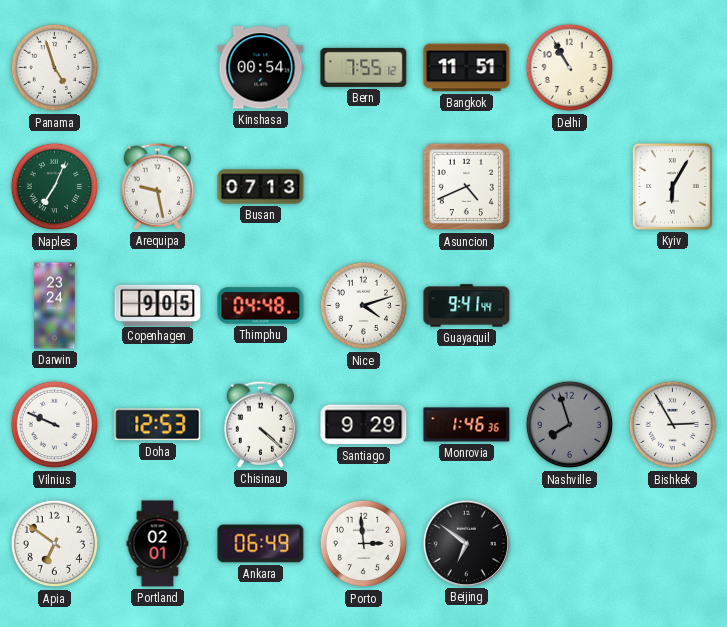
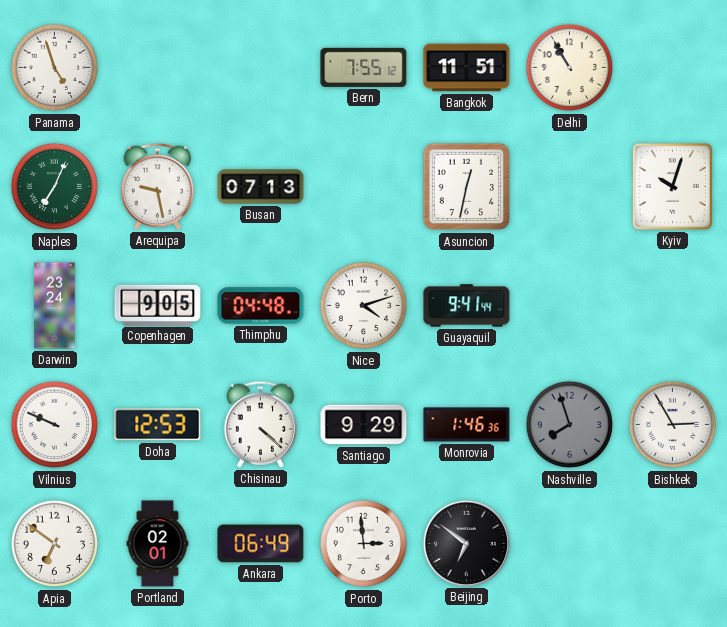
Kinshasa: 00:54 -> none
Asuncion: 4:41 -> 12:32
Kyiv: 6:05 -> 10:03
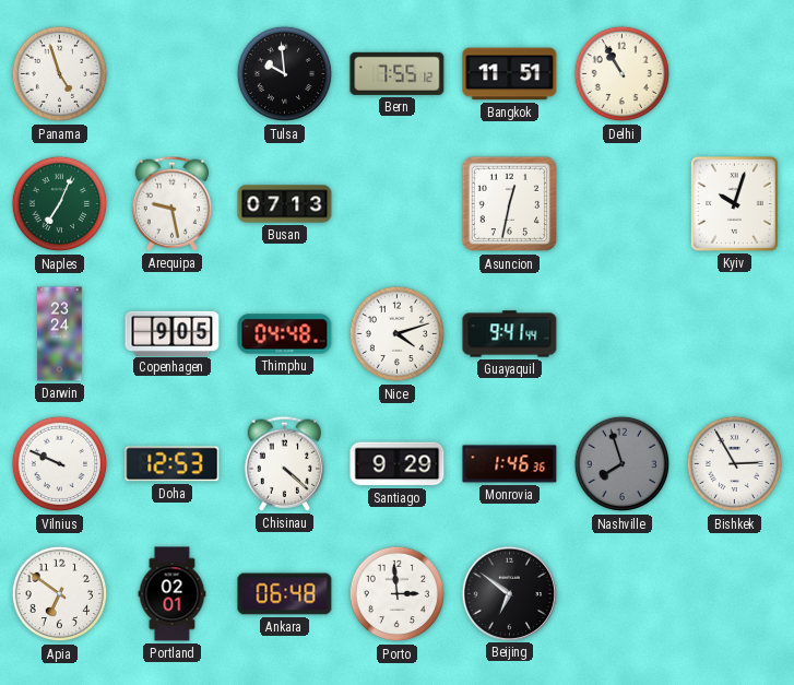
Tulsa: none -> 9:59
Ankara: 06:49 -> 06:48
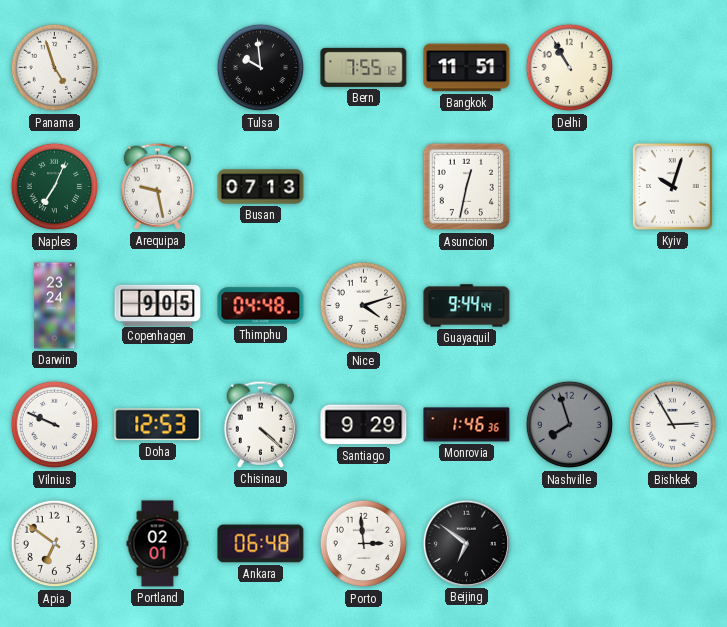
Guayaquil: 9:41 -> 9:44
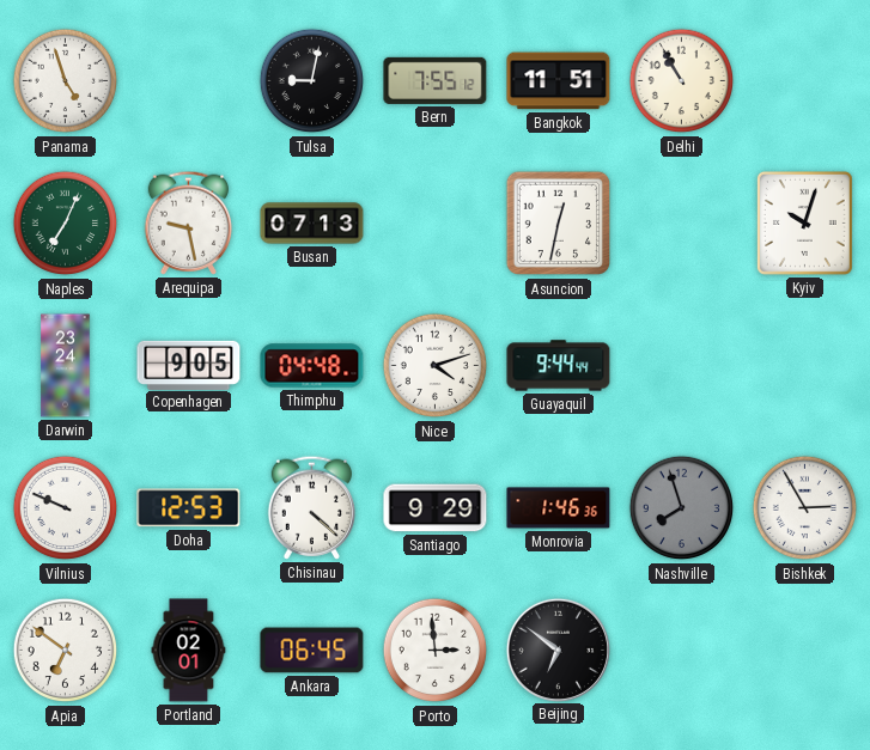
Tulsa: 9:59 -> 9:02
Ankara: 06:48 -> 06:45
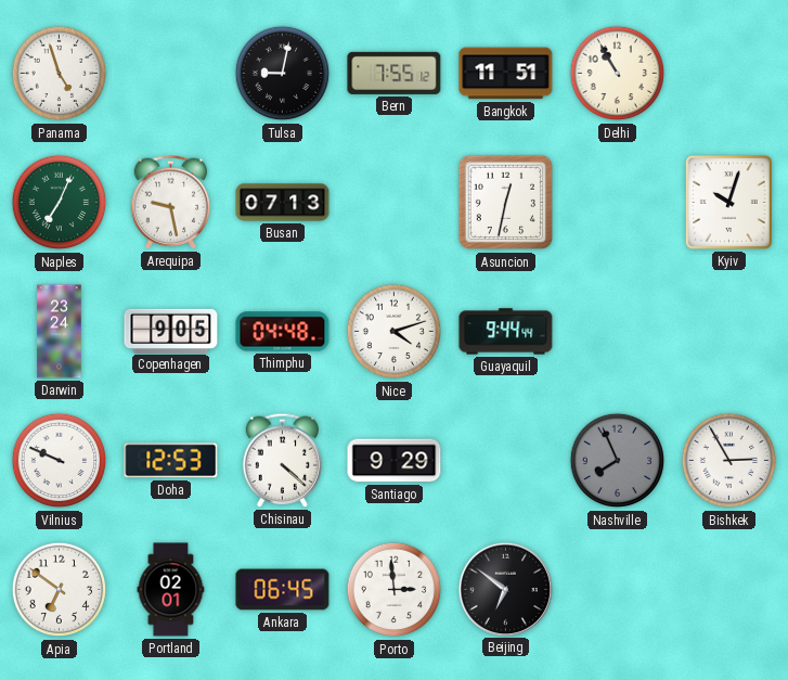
Monrovia: 1:46 -> none
Nashville: 7:57 -> 7:56
